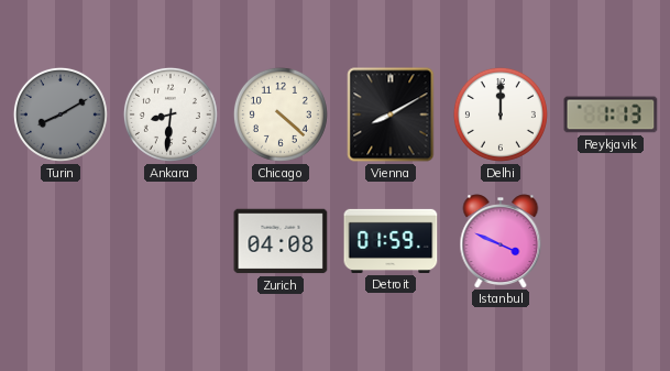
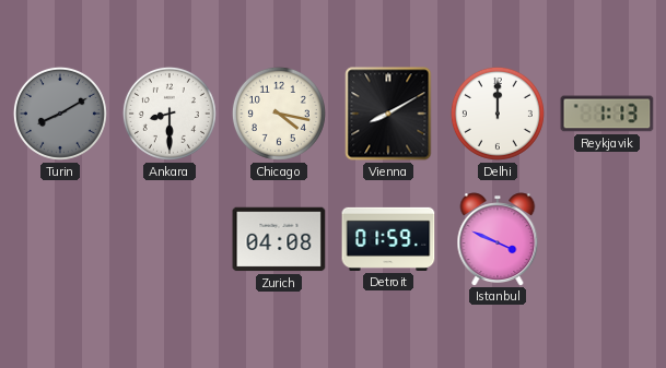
Ankara: 8:31 -> 8:30
Chicago: 4:22 -> 4:17
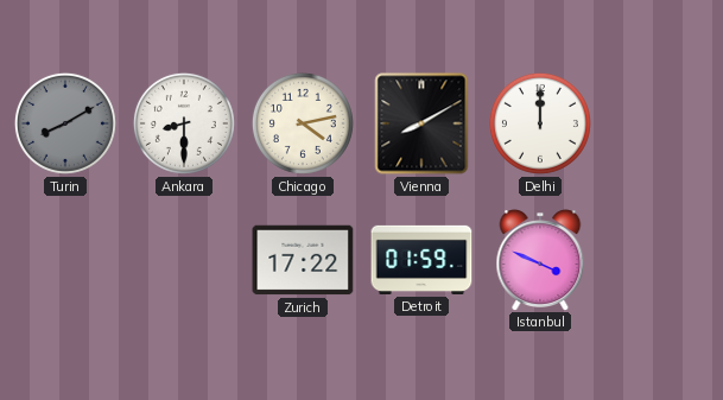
Chicago: 4:17 -> 4:13
Reykjavik: 1:13 -> none
Zurich: 04:08 -> 17:22
